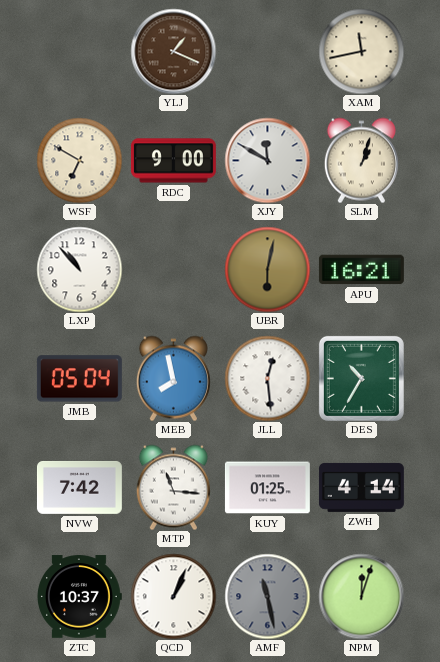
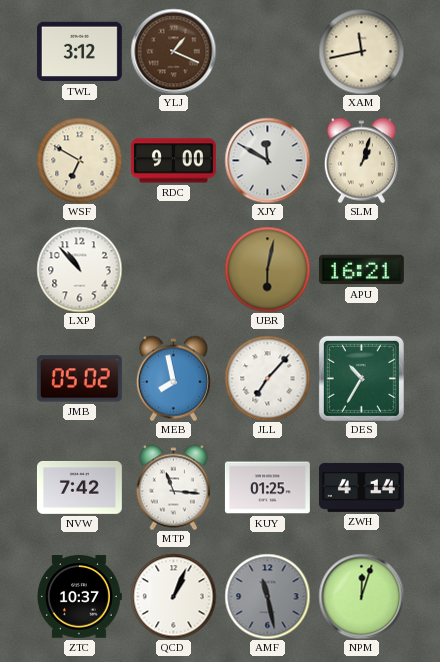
TWL: none -> 3:12
JMB: 05:04 -> 05:02
JLL: 12:29 -> 7:07
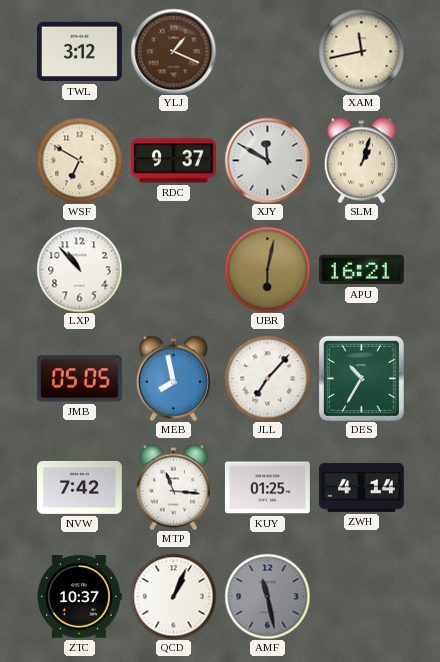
RDC: 9:00 -> 9:37
JMB: 05:02 -> 05:05
NPM: 12:03 -> none
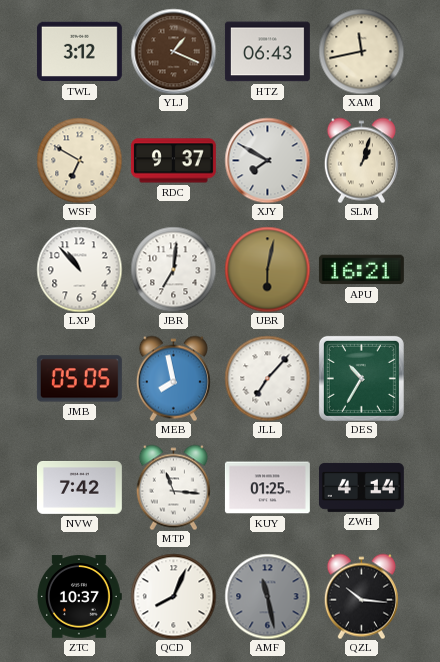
HTZ: none -> 06:43
XJY: 11:50 -> 7:50
JBR: none -> 7:01
QCD: 1:04 -> 8:04
QZL: none -> 10:16
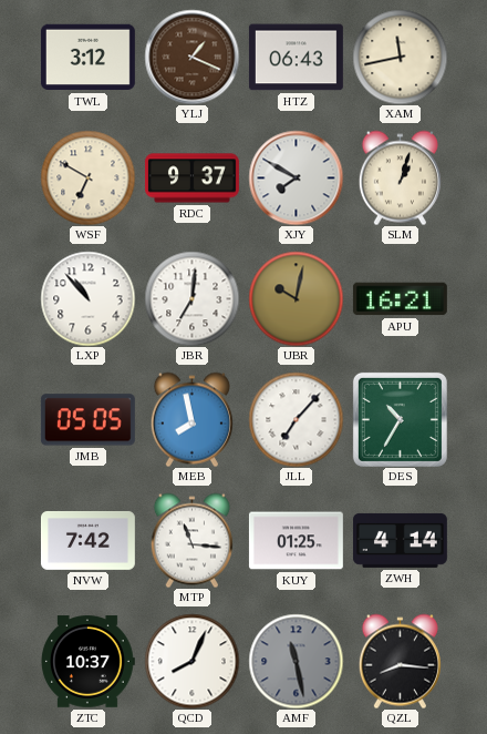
UBR: 6:02 -> 10:02
QZL: 10:16 -> 8:16
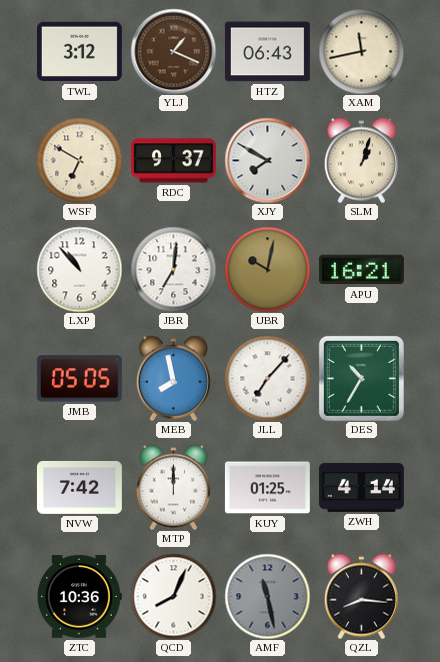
MTP: 11:16 -> 12:00
ZTC: 10:37 -> 10:36
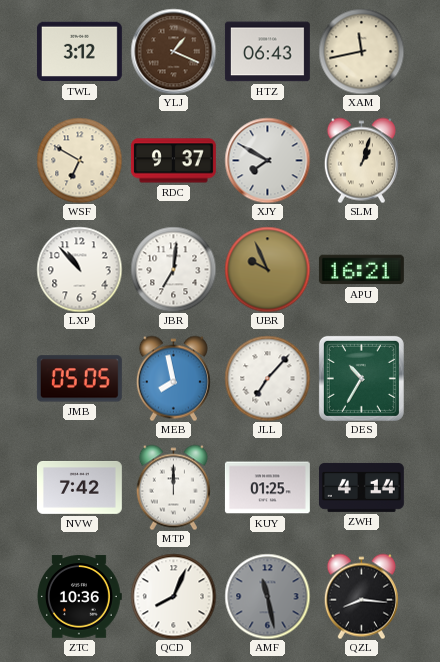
UBR: 10:02 -> 9:56
